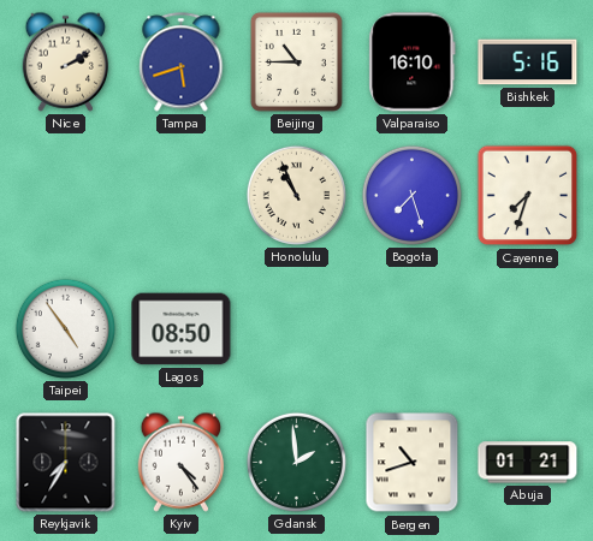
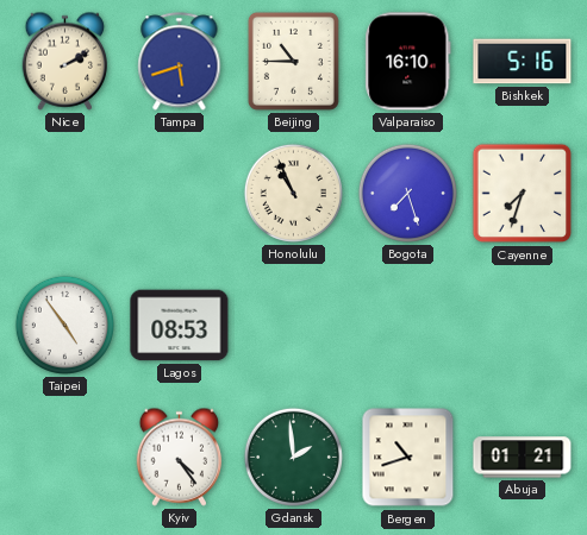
Lagos: 08:50 -> 08:53
Reykjavik: 7:35 -> none
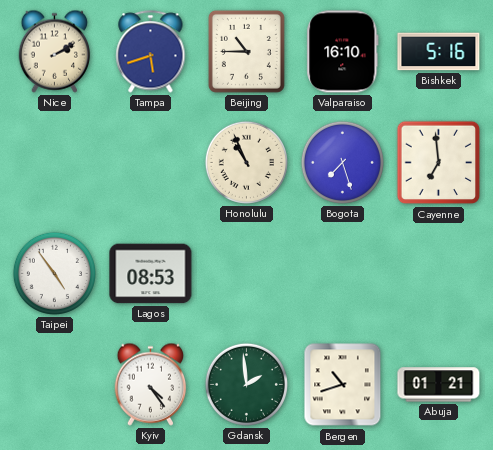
Cayenne: 7:33 -> 6:59
